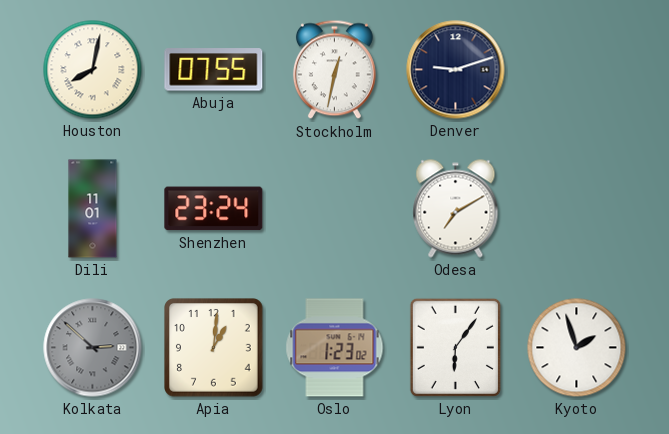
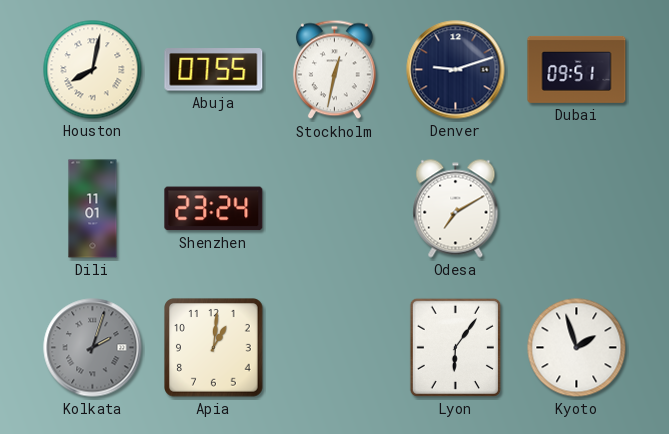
Dubai: none -> 09:51
Kolkata: 2:52 -> 2:03
Oslo: 1:23 -> none
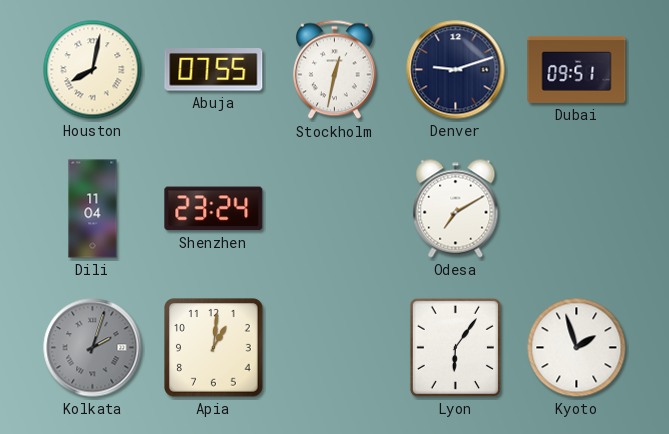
Dili: 11:01 -> 11:04
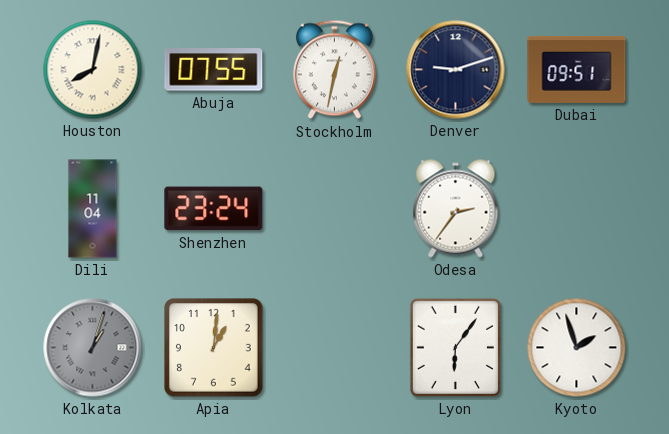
Odesa: 7:10 -> 2:36
Kolkata: 2:03 -> 1:03
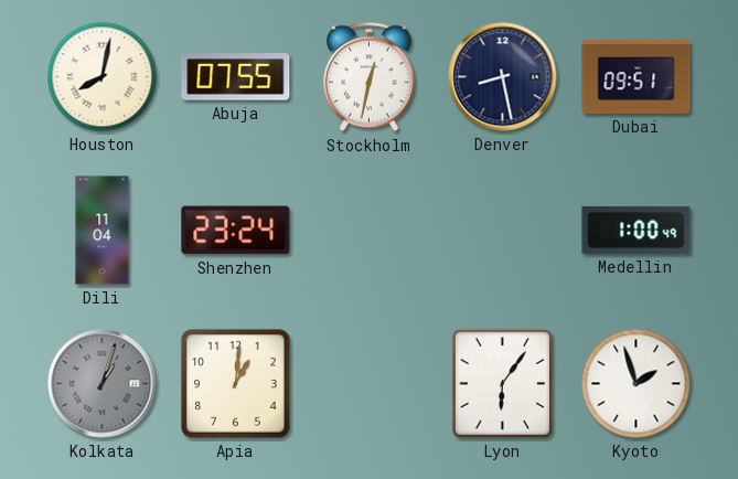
Denver: 9:12 -> 8:28
Odesa: 2:36 -> none
Medellin: none -> 1:00
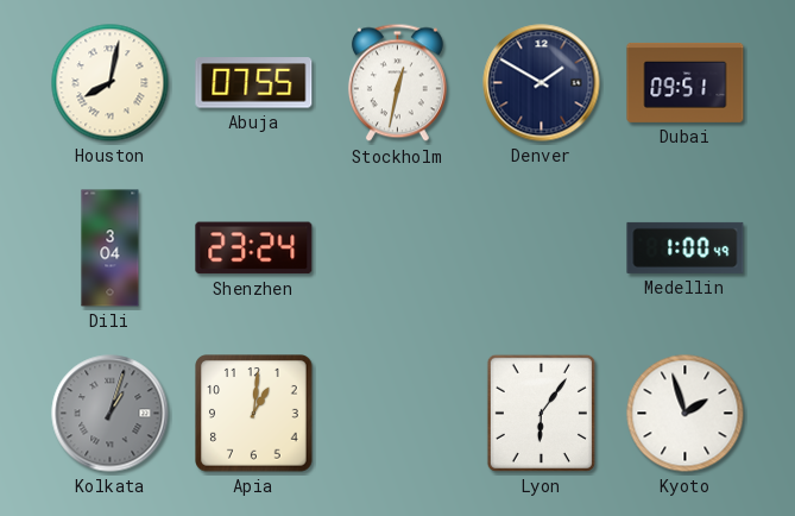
Denver: 8:28 -> 1:50
Dili: 11:04 -> 3:04
